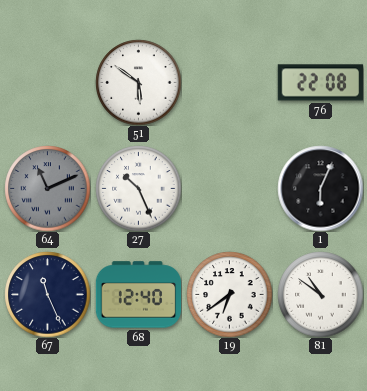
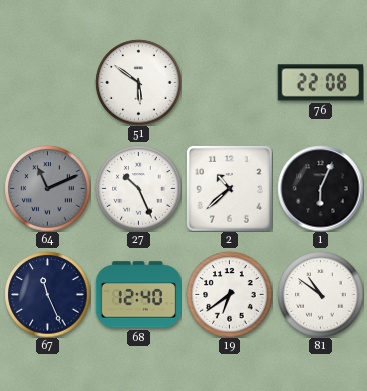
2: none -> 10:38
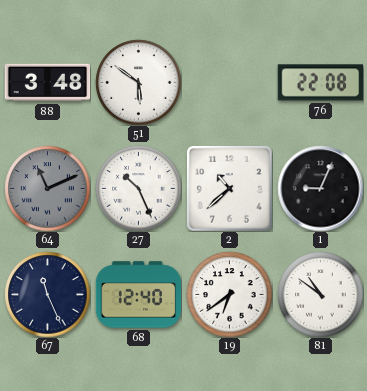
88: none -> 3:48
1: 6:04 -> 9:04
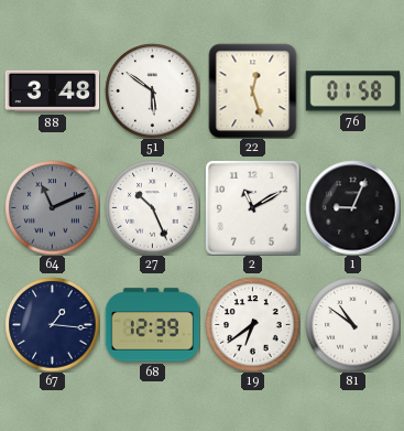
22: none -> 12:27
76: 22:08 -> 01:58
2: 10:38 -> 11:10
67: 11:26 -> 1:16
68: 12:40 -> 12:39
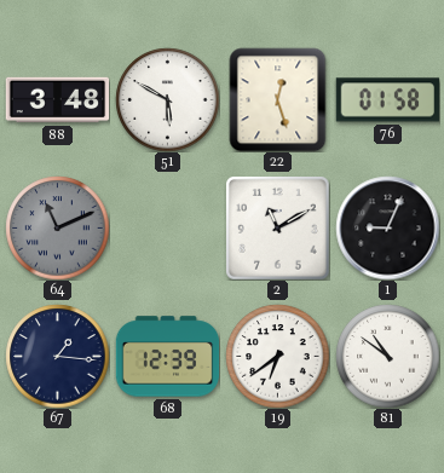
51: 5:51 -> 5:50
27: 10:26 -> none
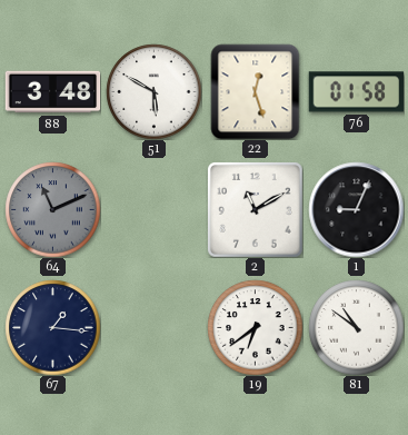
68: 12:39 -> none
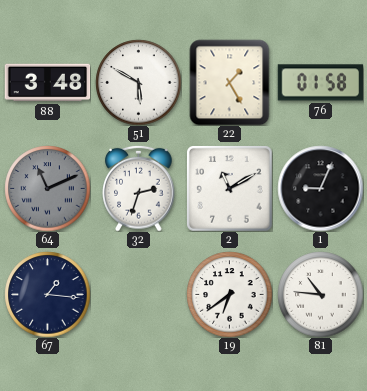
22: 12:27 -> 1:25
32: none -> 2:33
81: 10:51 -> 10:46
